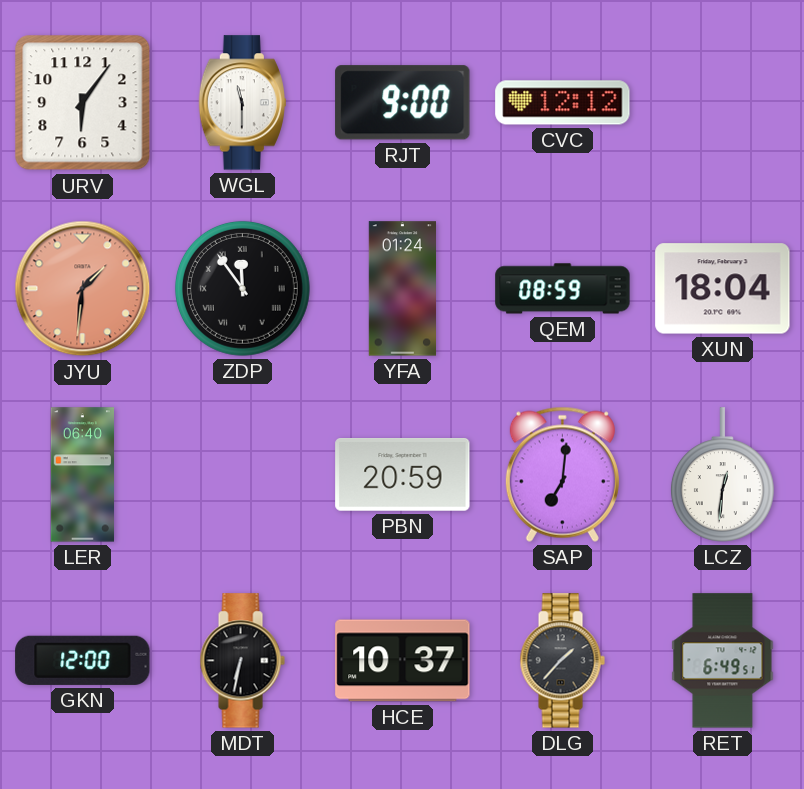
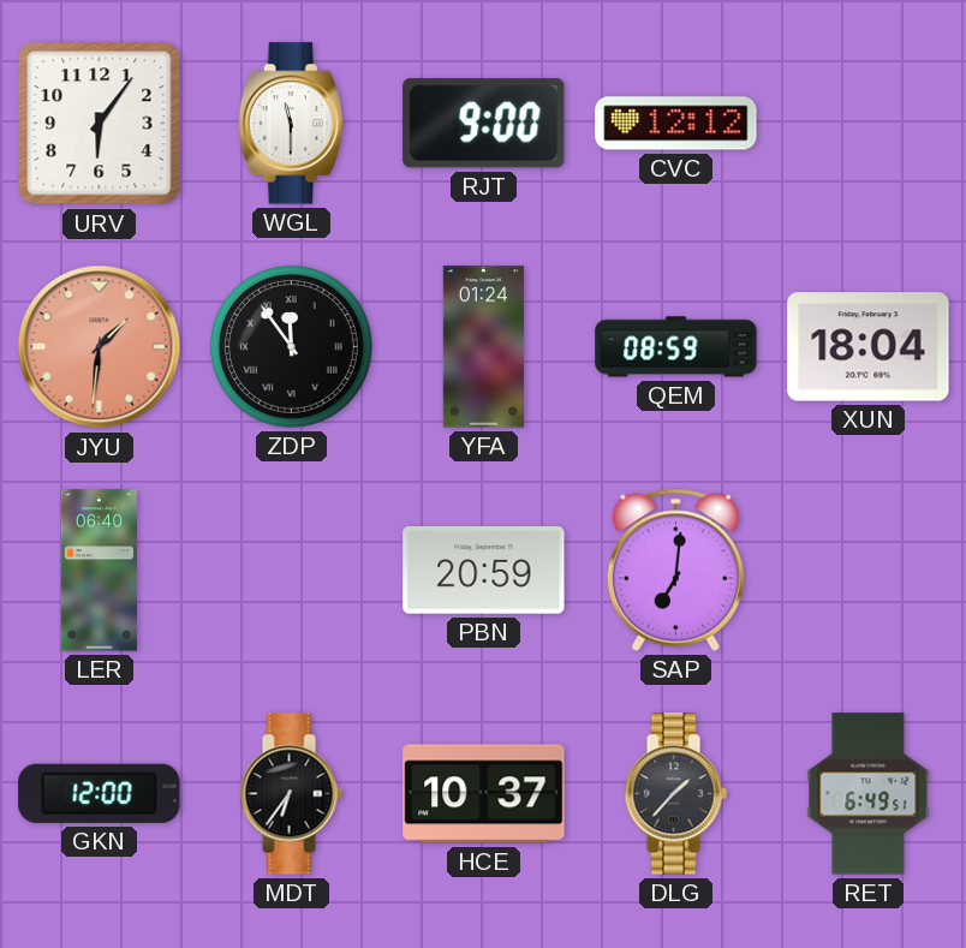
LCZ: 12:31 -> none
MDT: 6:32 -> 6:36
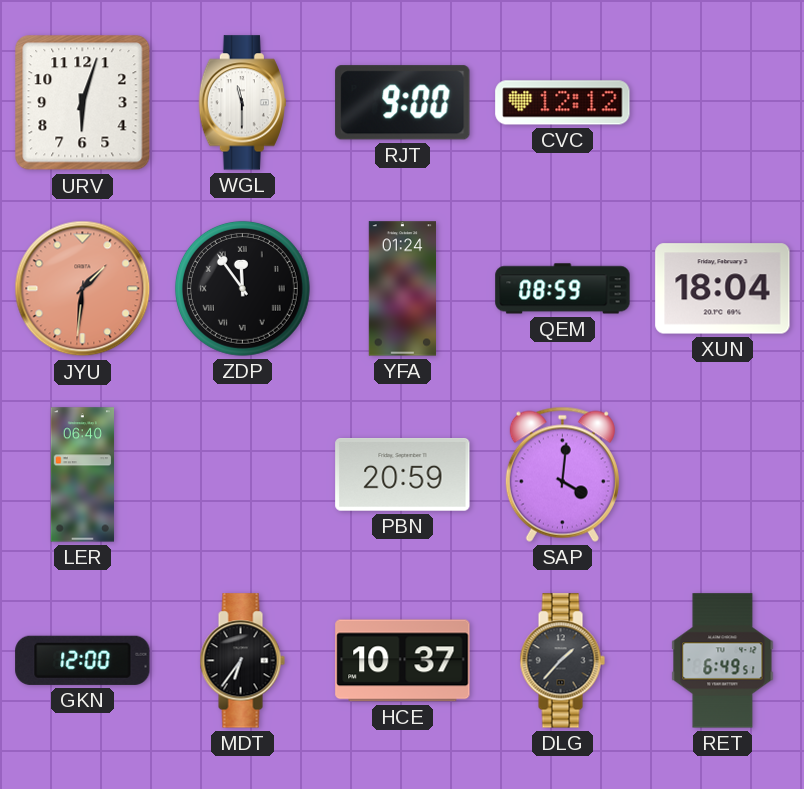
URV: 6:06 -> 6:03
SAP: 7:01 -> 4:01
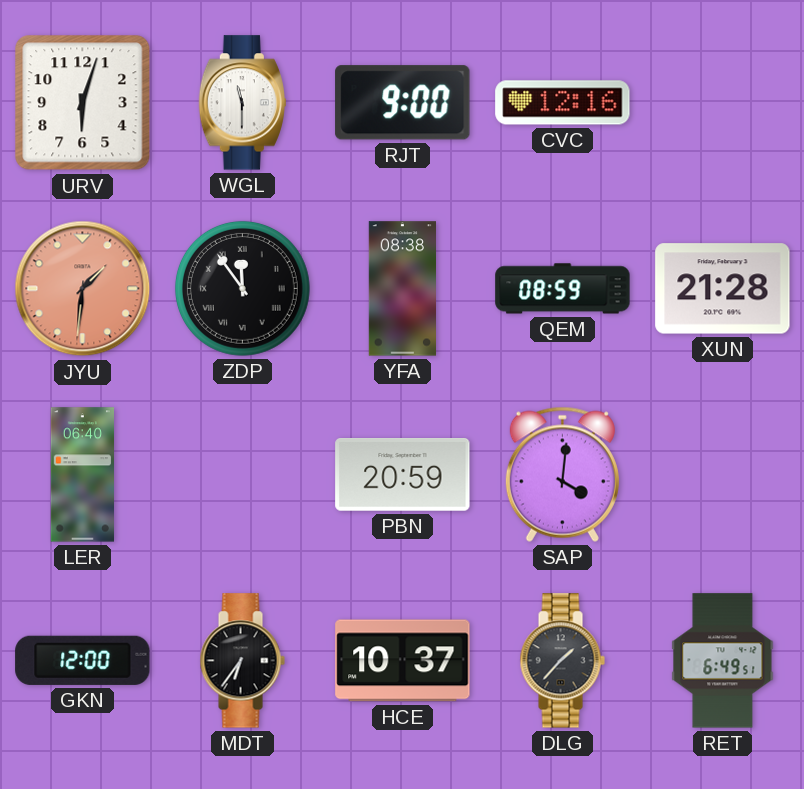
CVC: 12:12 -> 12:16
YFA: 01:24 -> 08:38
XUN: 18:04 -> 21:28
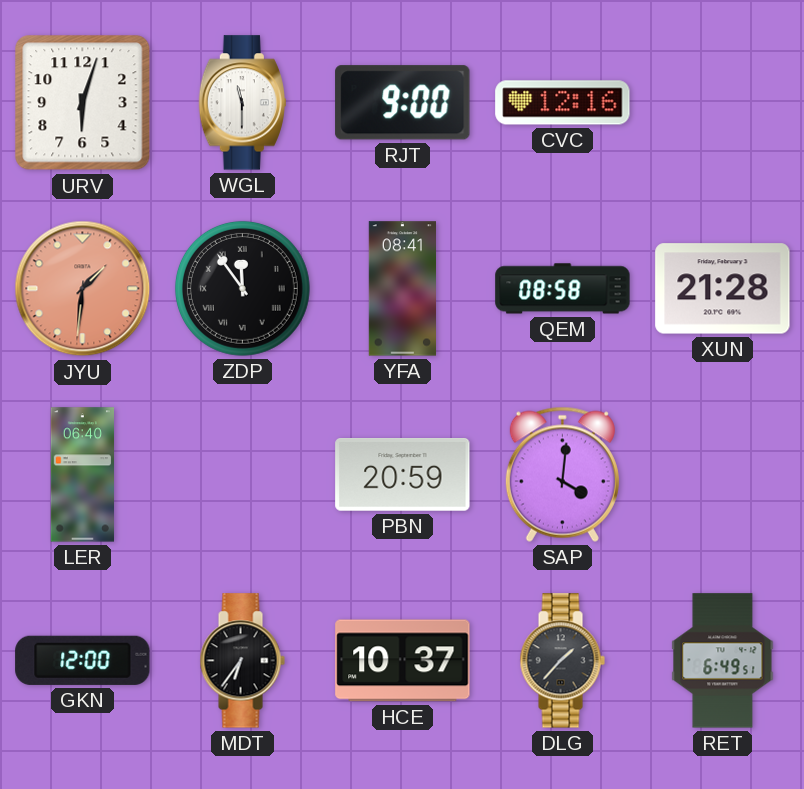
YFA: 08:38 -> 08:41
QEM: 08:59 -> 08:58
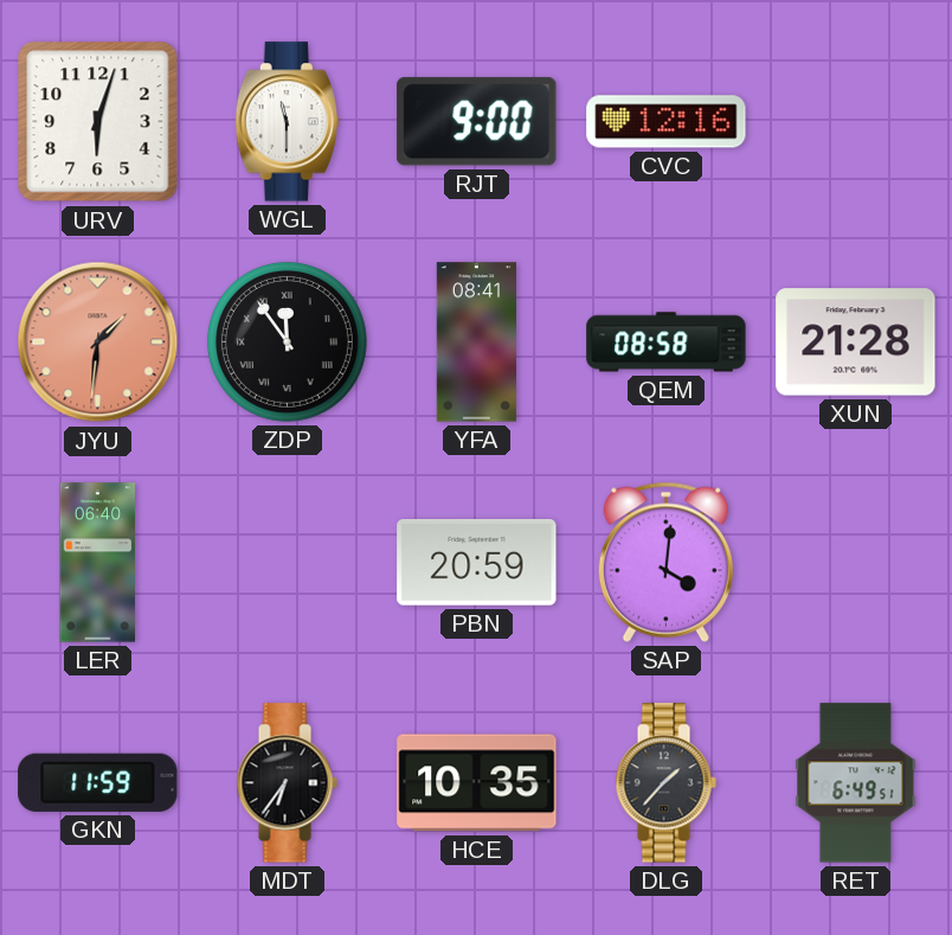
GKN: 12:00 -> 11:59
HCE: 10:37 -> 10:35
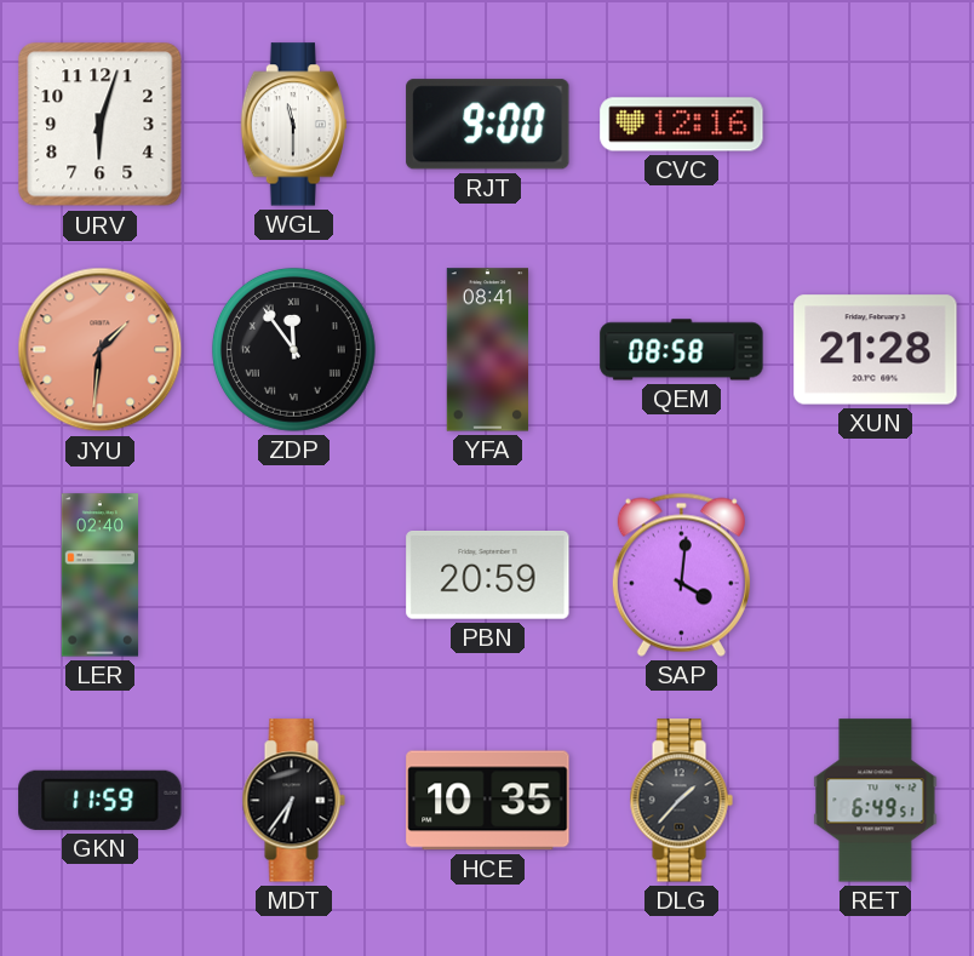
LER: 06:40 -> 02:40
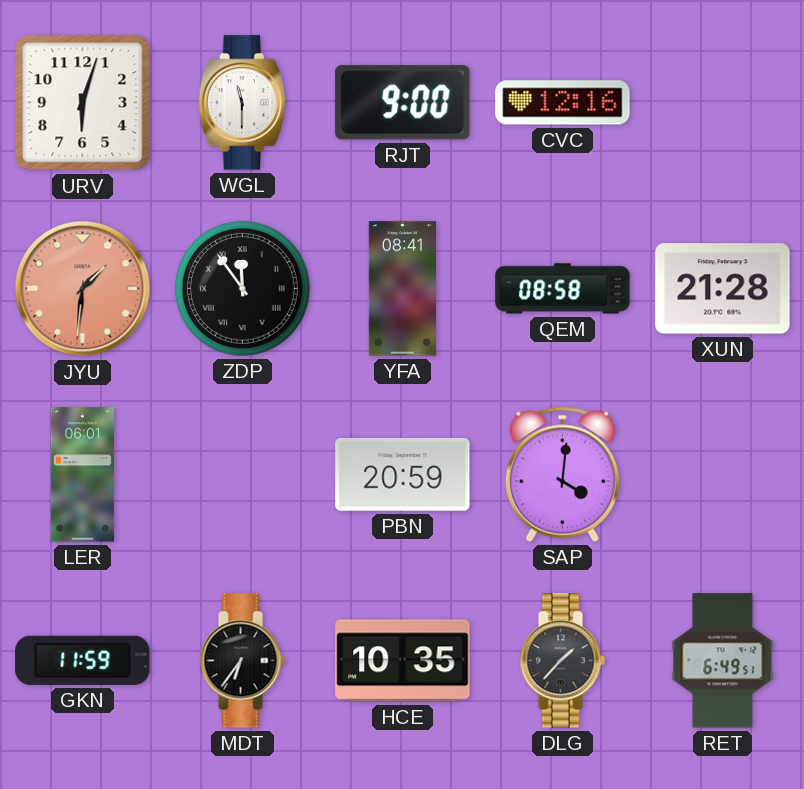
LER: 02:40 -> 06:01
